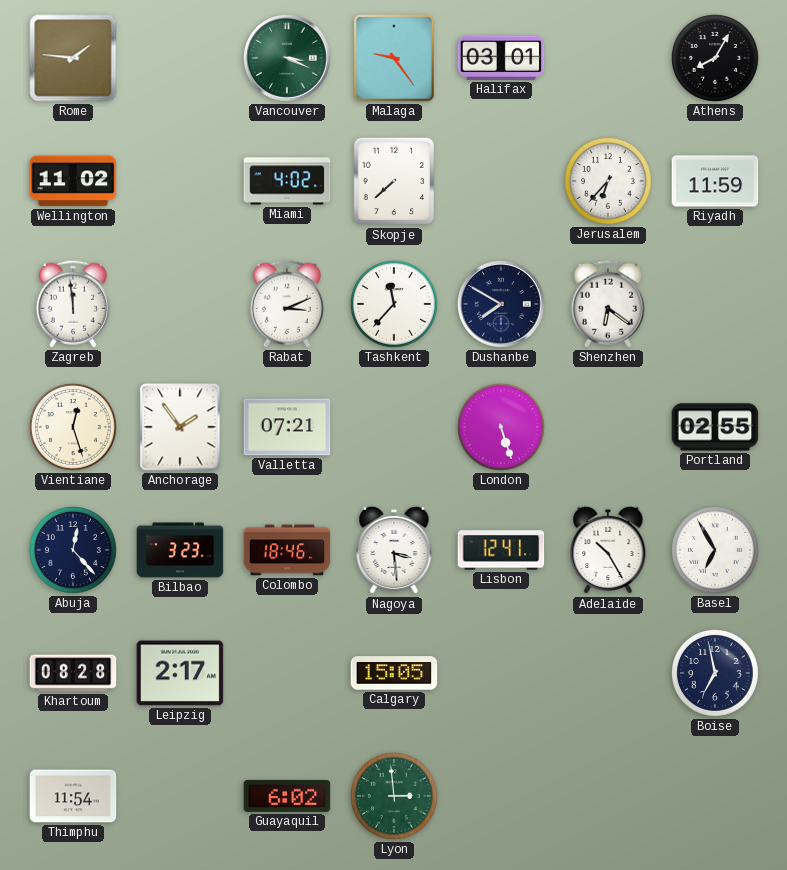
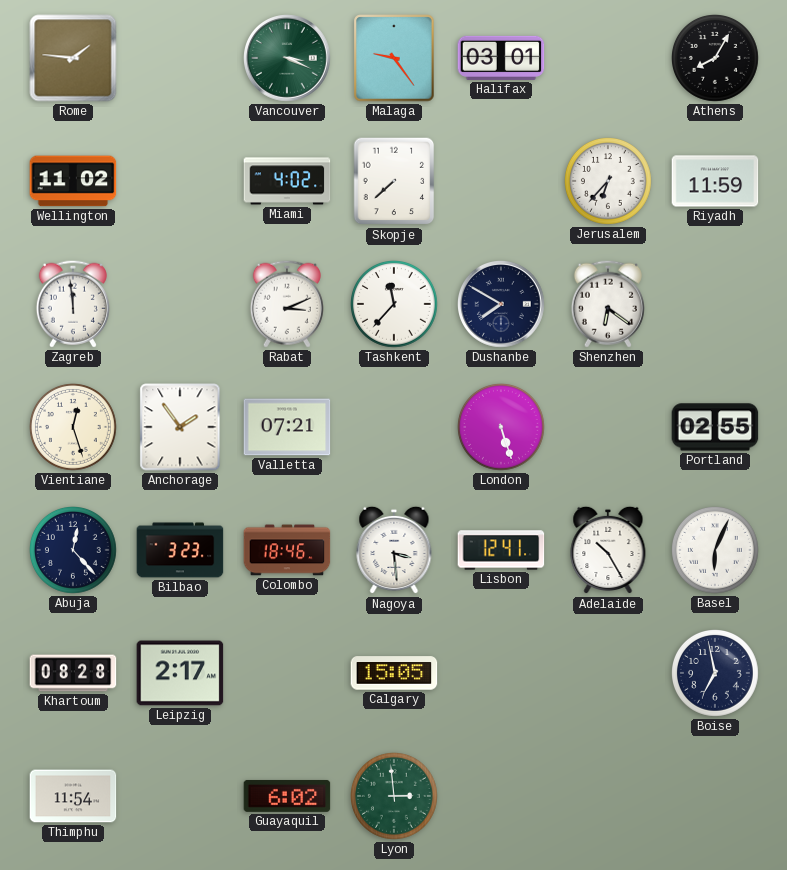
Basel: 6:55 -> 6:04
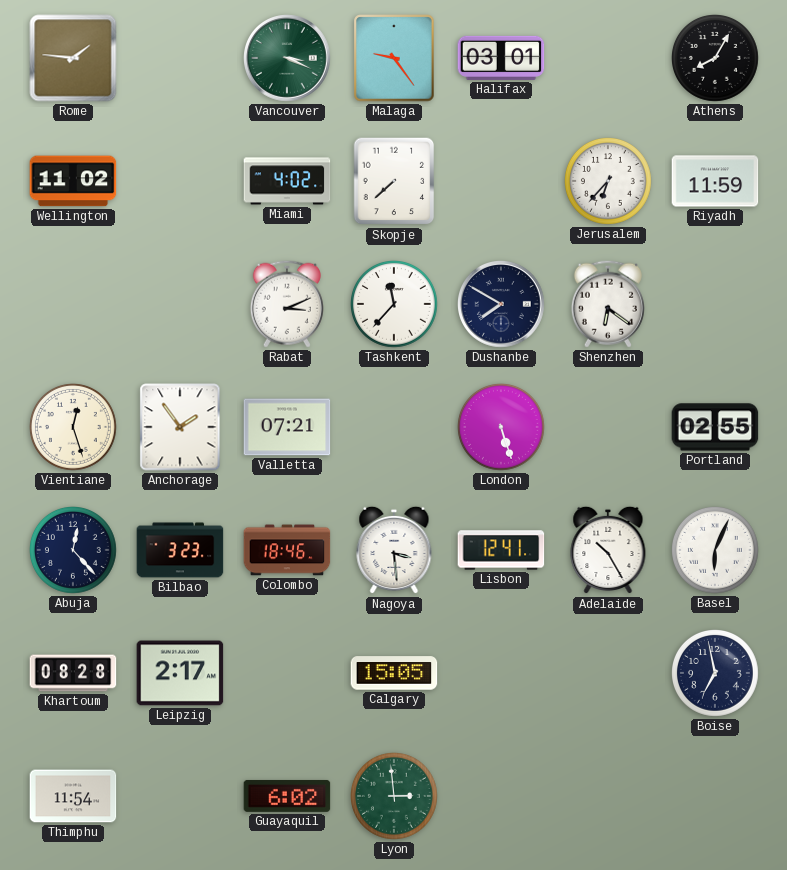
Zagreb: 11:59 -> none
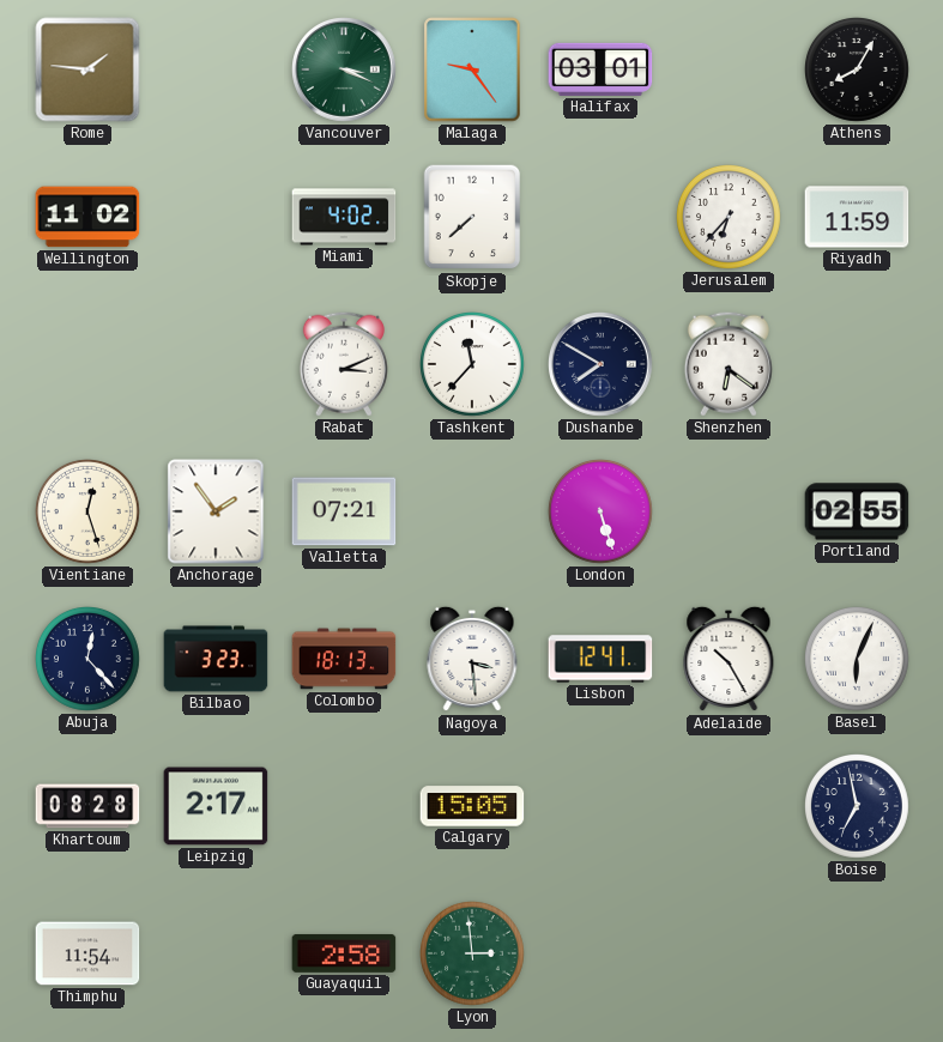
Colombo: 18:46 -> 18:13
Guayaquil: 6:02 -> 2:58
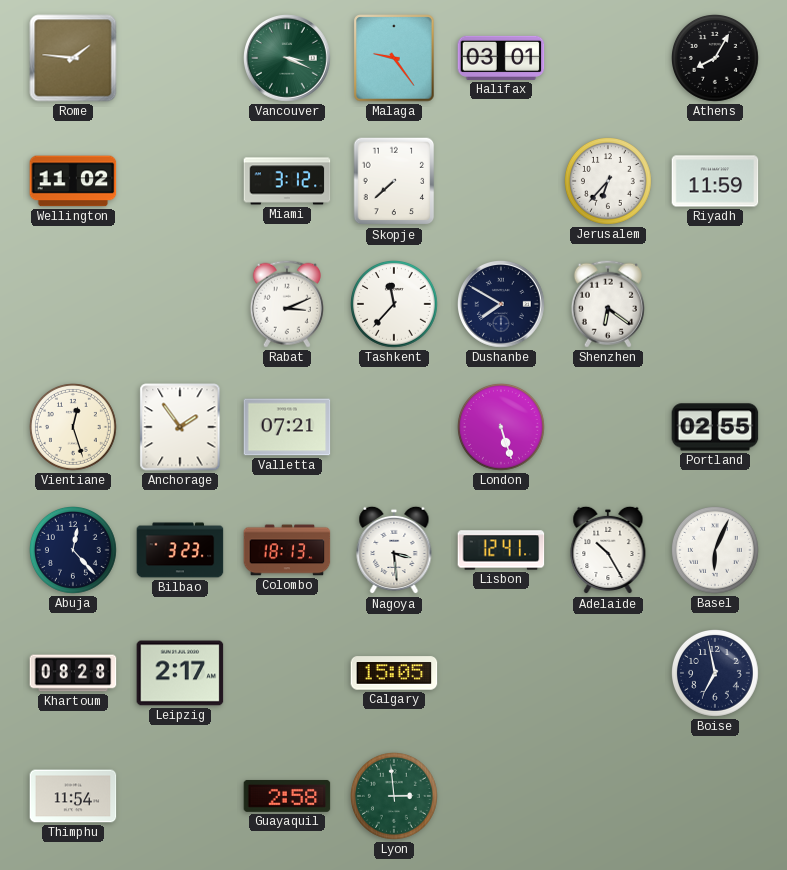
Miami: 4:02 -> 3:12
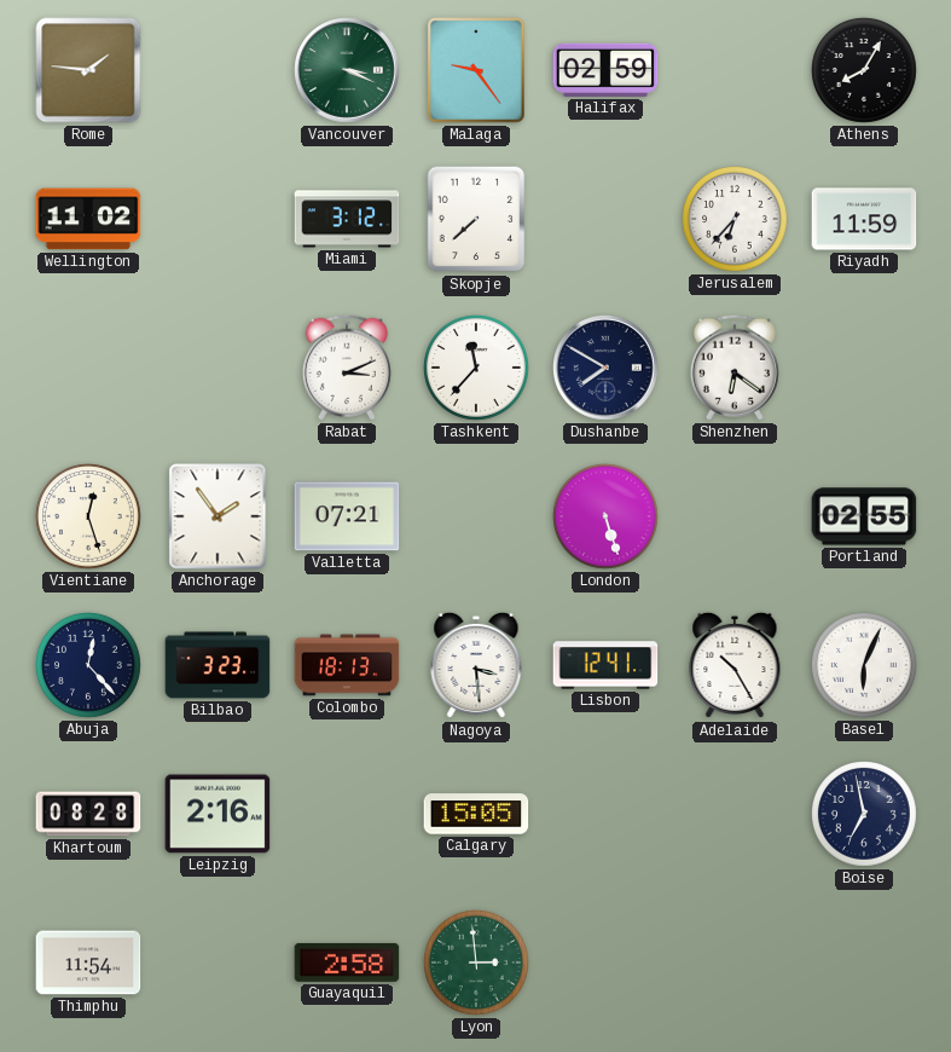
Halifax: 03:01 -> 02:59
Leipzig: 2:17 -> 2:16
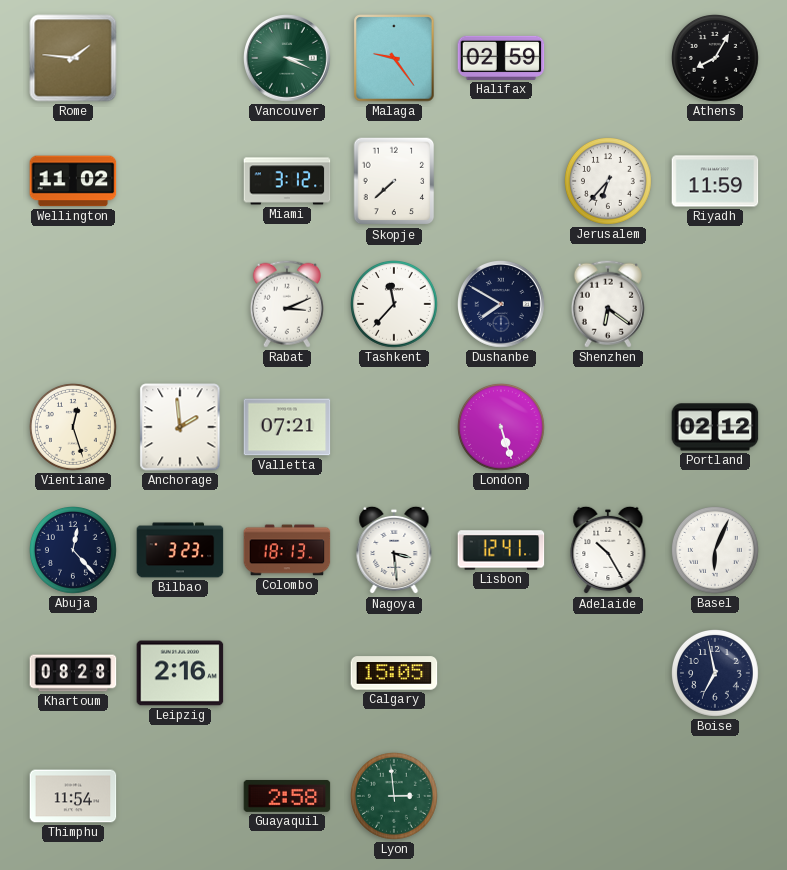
Anchorage: 1:54 -> 1:59
Portland: 02:55 -> 02:12
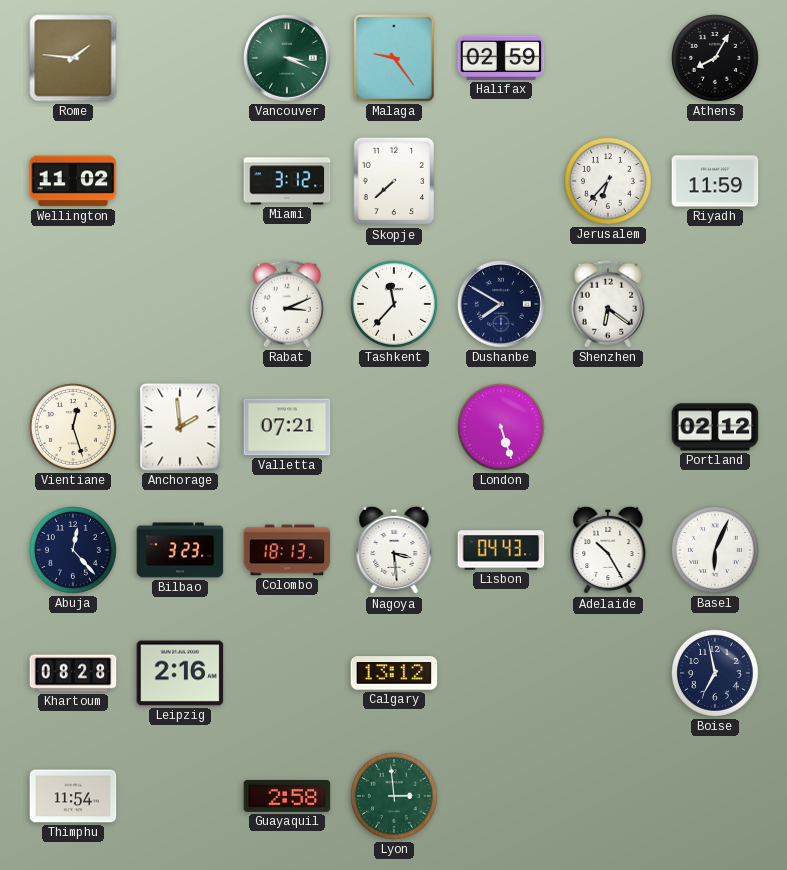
Lisbon: 12:41 -> 04:43
Calgary: 15:05 -> 13:12
